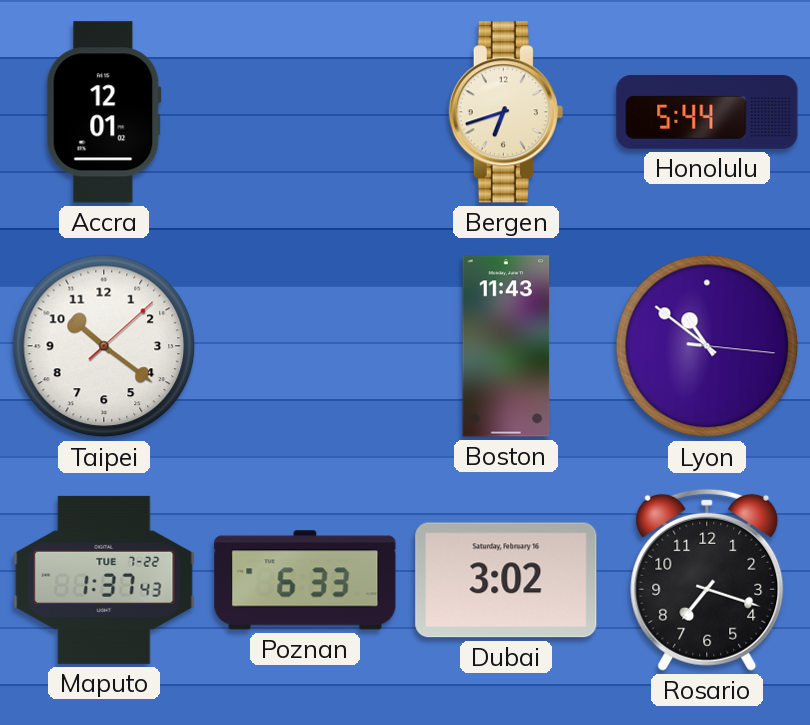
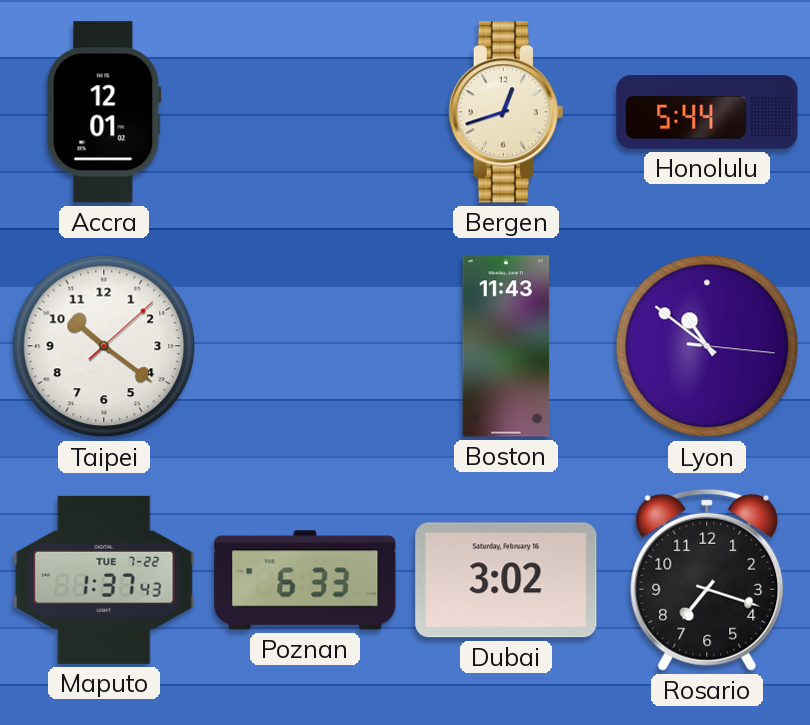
Bergen: 6:42 -> 12:42
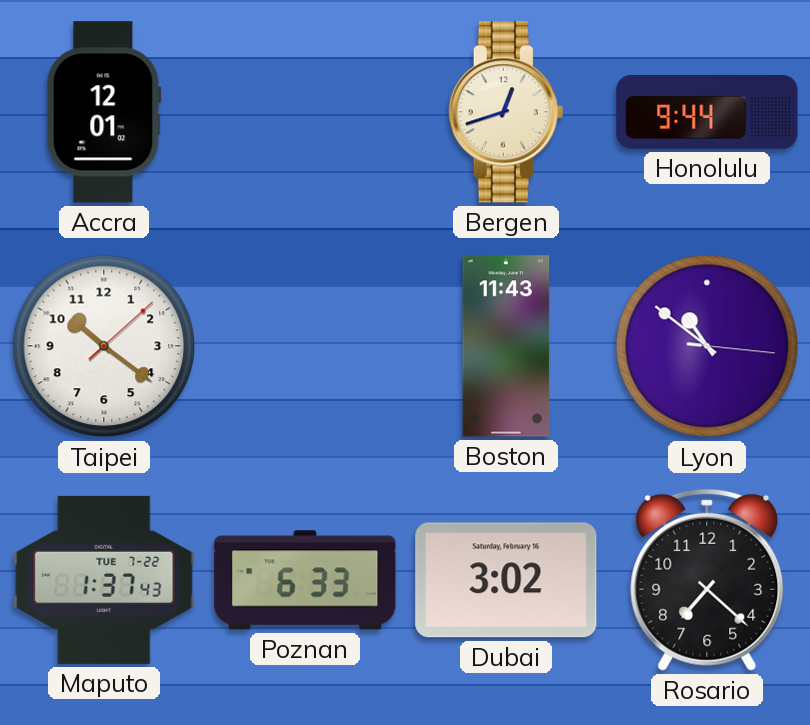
Honolulu: 5:44 -> 9:44
Rosario: 7:18 -> 7:22
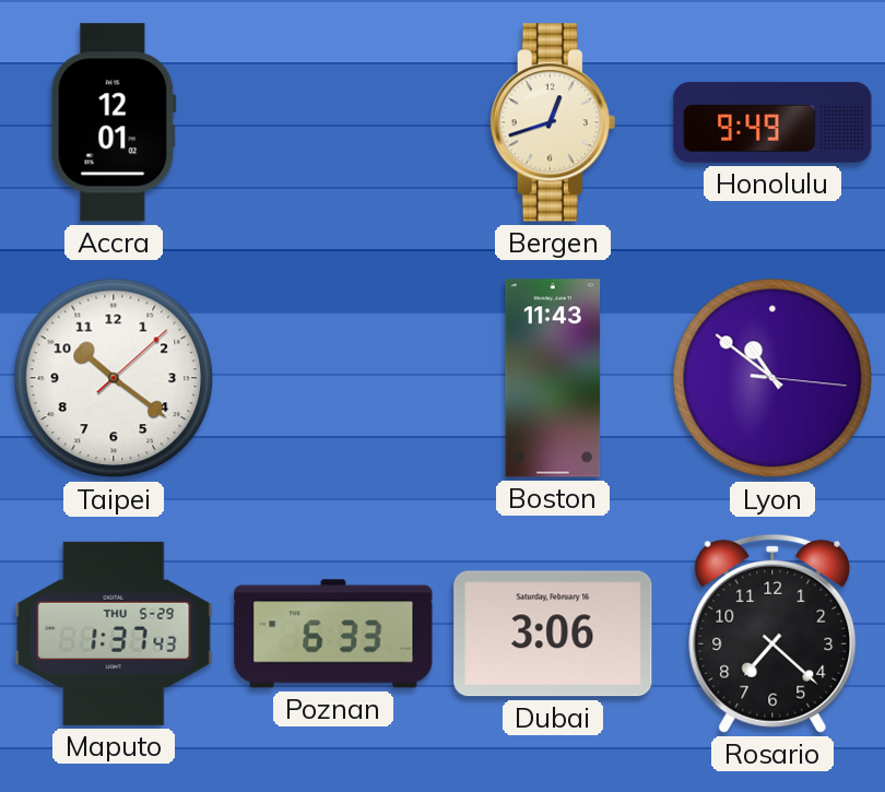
Honolulu: 9:44 -> 9:49
Maputo date: TUE 7-22 -> THU 5-29
Dubai: 3:02 -> 3:06
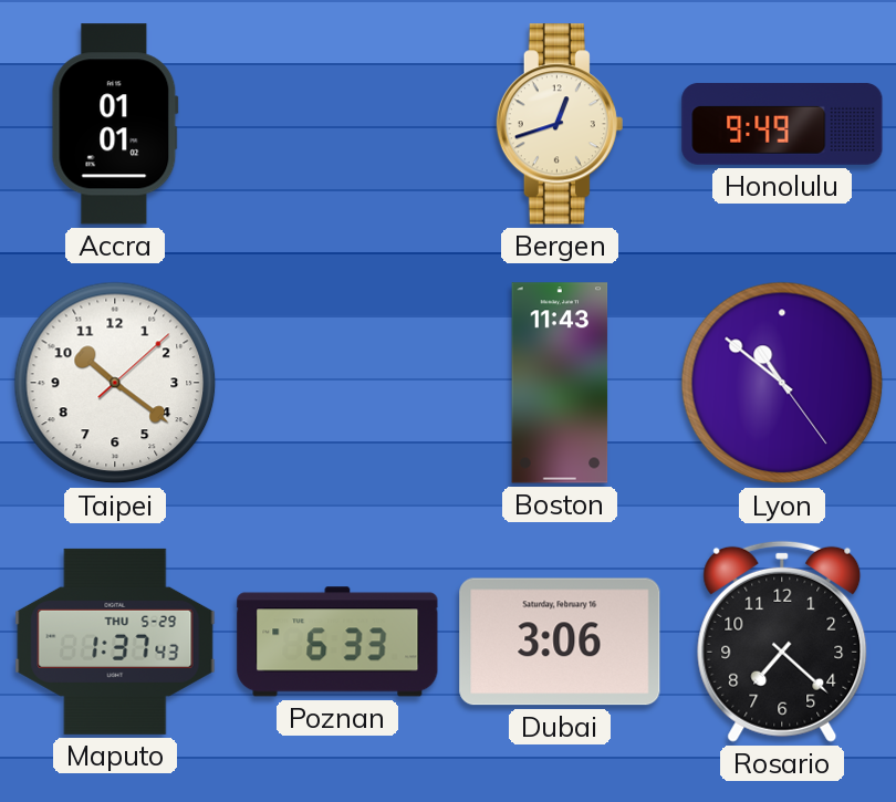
Accra: 12:01 -> 01:01
Lyon: 10:51:16 -> 10:51:24
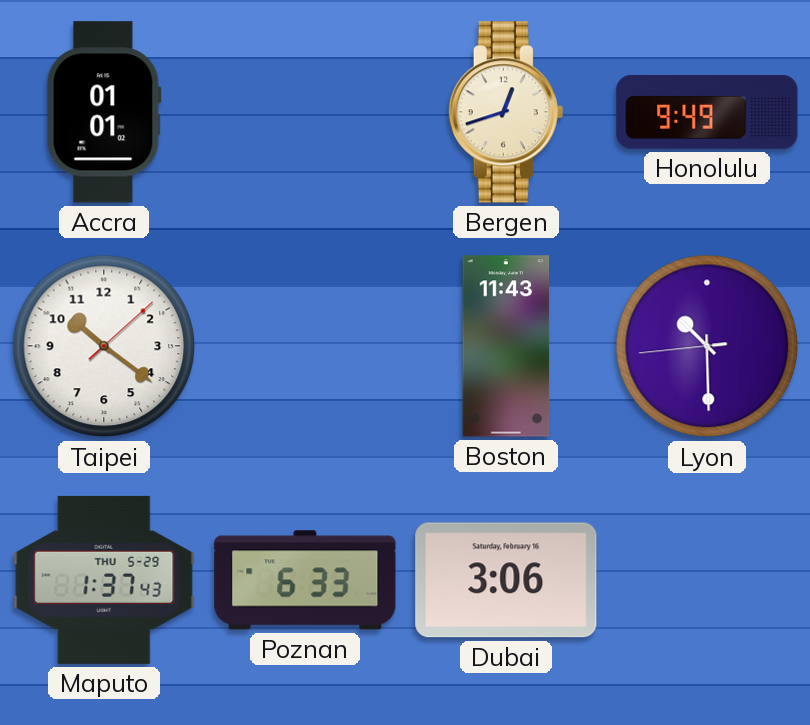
Lyon: 10:51 -> 10:29
Rosario: 7:22 -> none
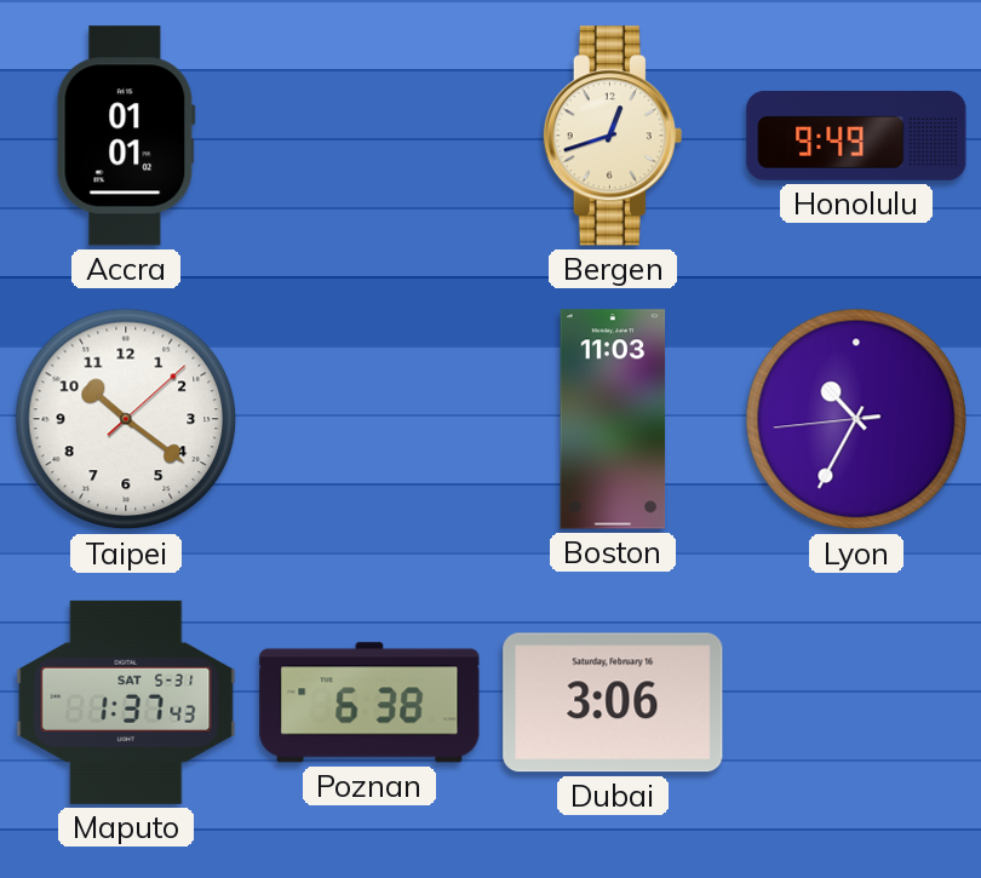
Boston: 11:43 -> 11:03
Lyon: 10:29 -> 10:34
Maputo date: THU 5-29 -> SAT 5-31
Poznan: 6:33 -> 6:38
